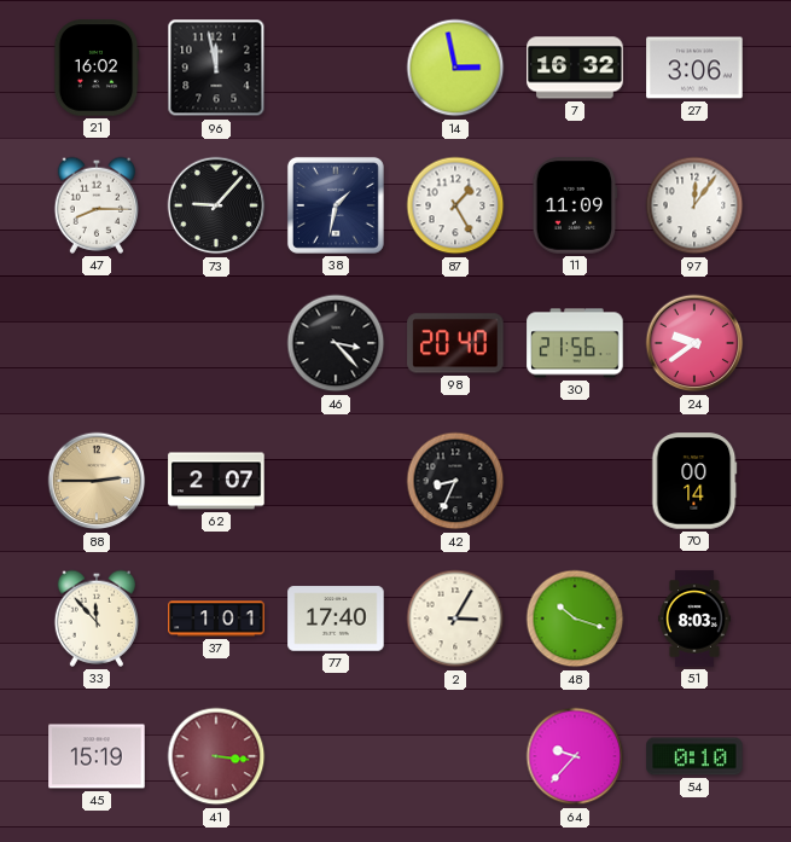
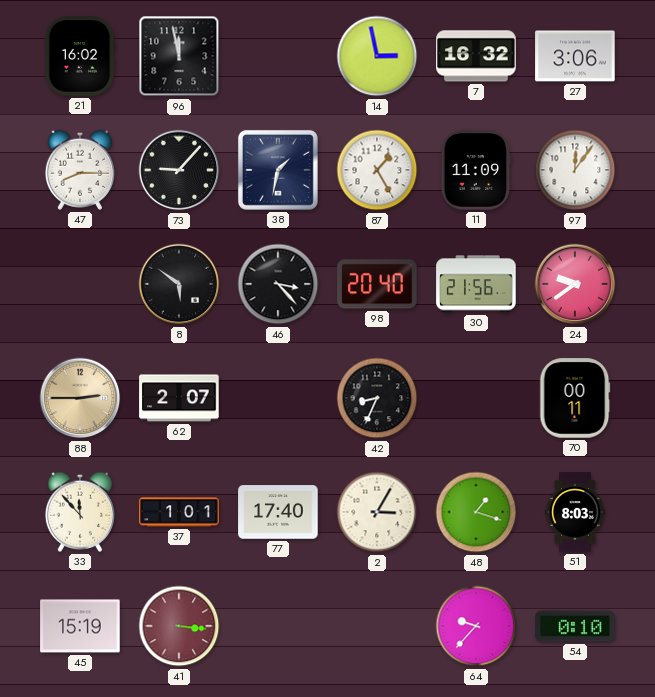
8: none -> 5:51
70: 00:14 -> 00:11
48: 10:18 -> 1:18
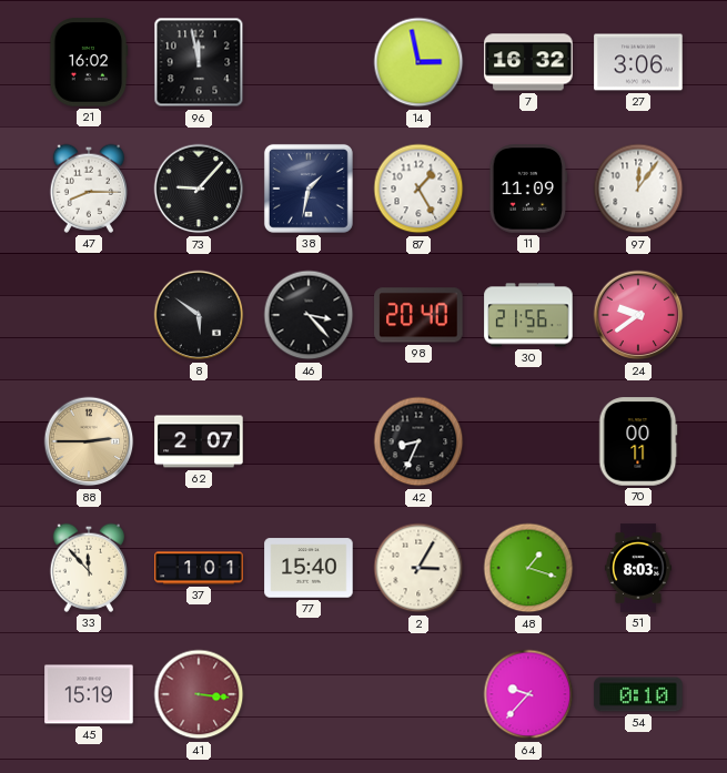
77: 17:40 -> 15:40
